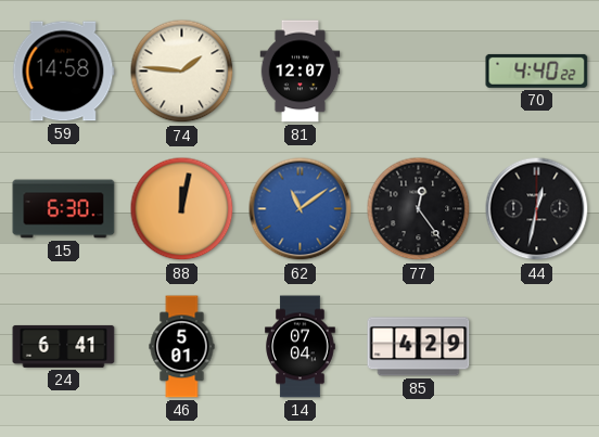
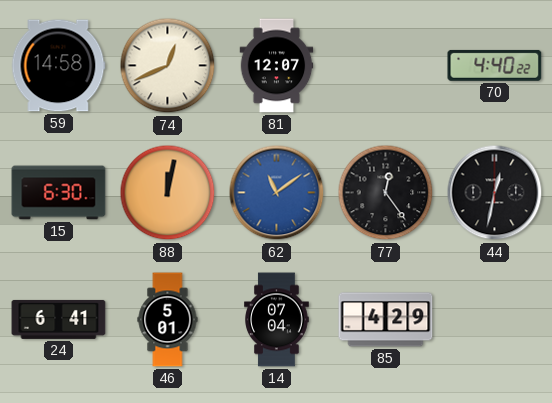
74: 1:46 -> 12:41
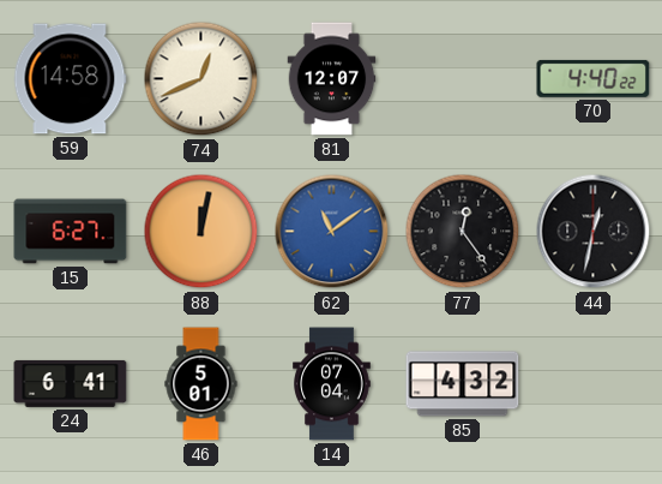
15: 6:30 -> 6:27
85: 4:29 -> 4:32
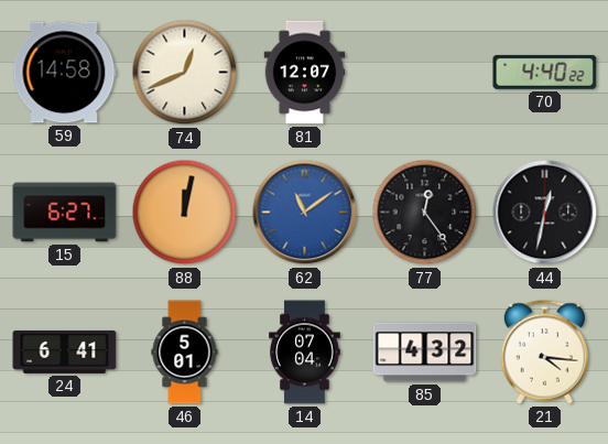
21: none -> 4:16
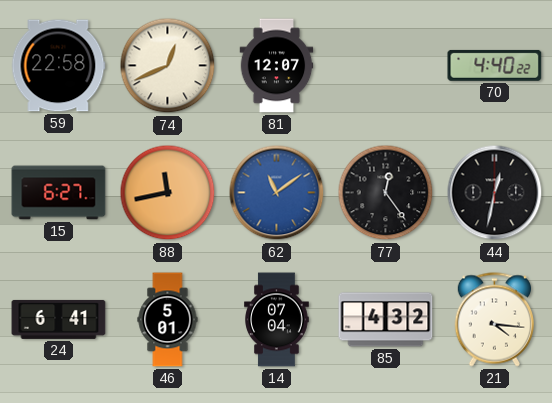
59: 14:58 -> 22:58
88: 12:02 -> 11:43
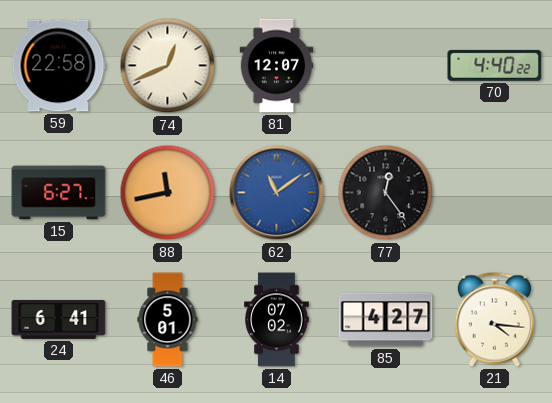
44: 12:32 -> none
14: 07:04 -> 07:02
85: 4:32 -> 4:27
